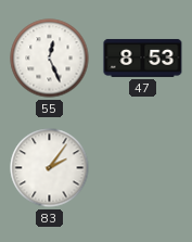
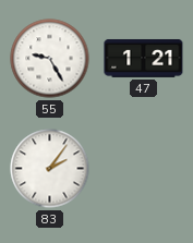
55: 12:26 -> 9:25
47: 8:53 -> 1:21
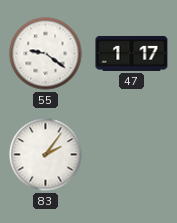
55: 9:25 -> 9:21
47: 1:21 -> 1:17
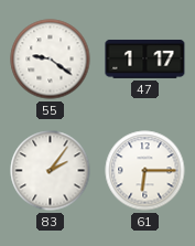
61: none -> 6:15
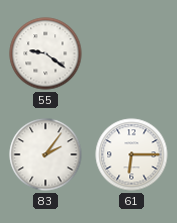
47: 1:17 -> none
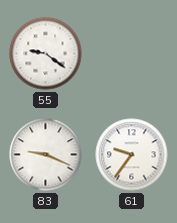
83: 2:06 -> 9:19
61: 6:15 -> 9:36
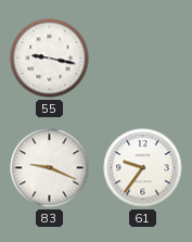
55: 9:21 -> 9:17
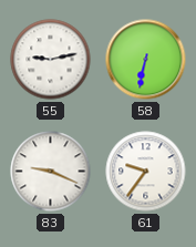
55: 9:17 -> 9:13
58: none -> 6:32
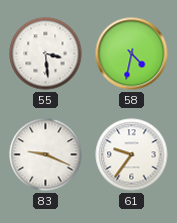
55: 9:13 -> 3:29
58: 6:32 -> 4:32
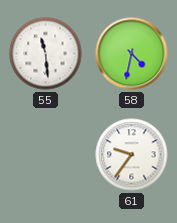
55: 3:29 -> 11:29
83: 9:19 -> none
